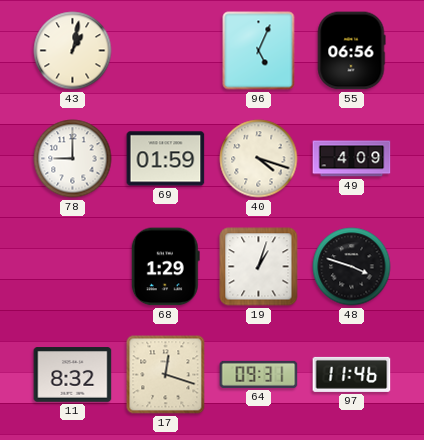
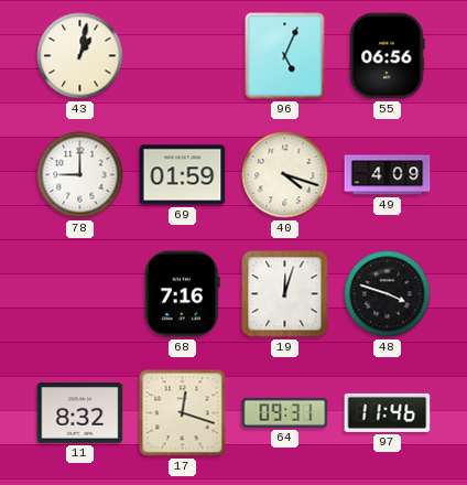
68: 1:29 -> 7:16
19: 1:03 -> 12:03
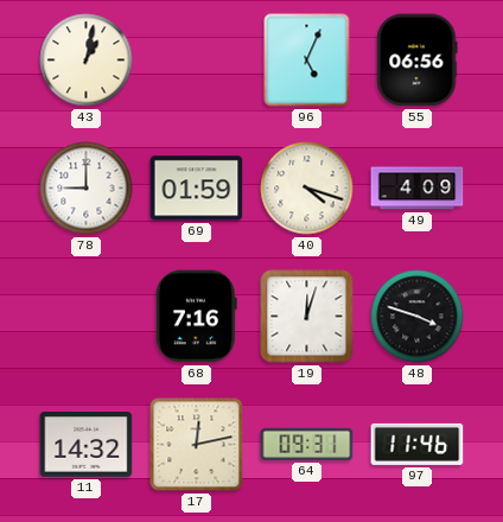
11: 8:32 -> 14:32
17: 12:18 -> 12:13
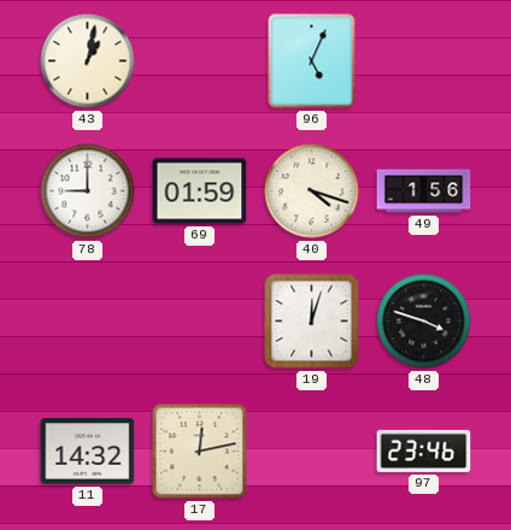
55: 06:56 -> none
49: 4:09 -> 1:56
68: 7:16 -> none
64: 09:31 -> none
97: 11:46 -> 23:46
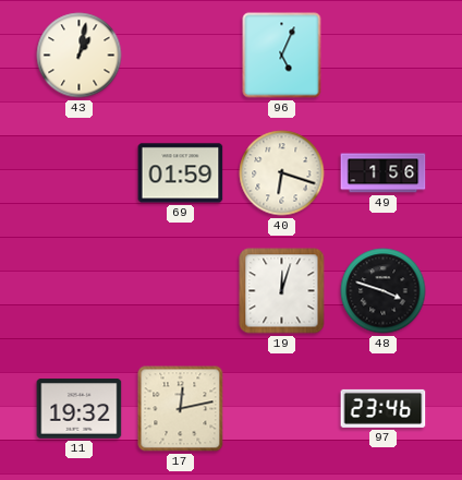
78: 9:00 -> none
40: 4:18 -> 6:18
11: 14:32 -> 19:32
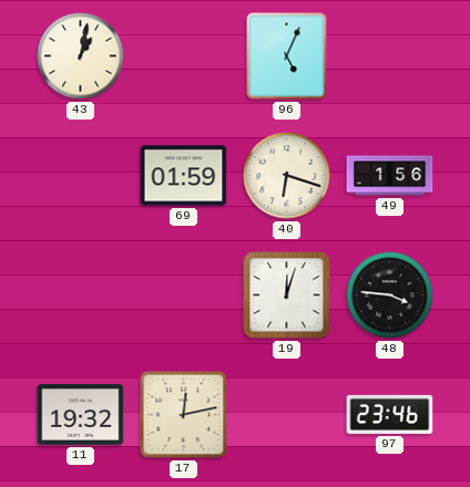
48: 3:48 -> 3:46
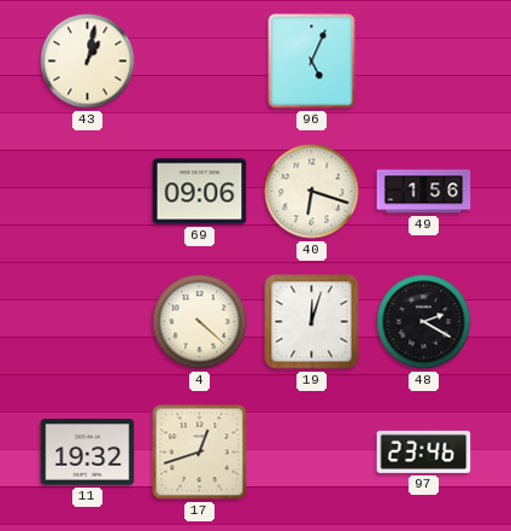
69: 01:59 -> 09:06
4: none -> 4:22
48: 3:46 -> 2:20
17: 12:13 -> 12:42
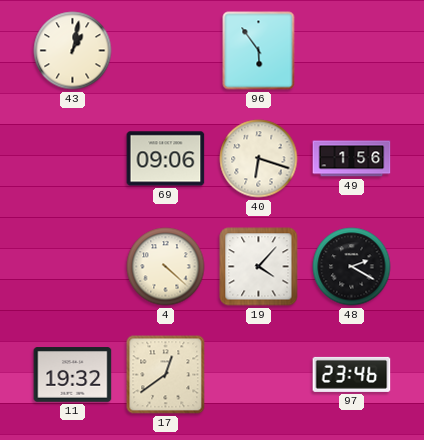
96: 5:04 -> 5:54
19: 12:03 -> 4:07
17: 12:42 -> 12:39
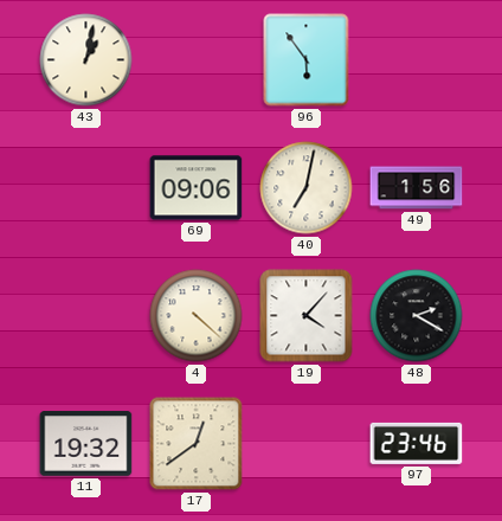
40: 6:18 -> 7:02
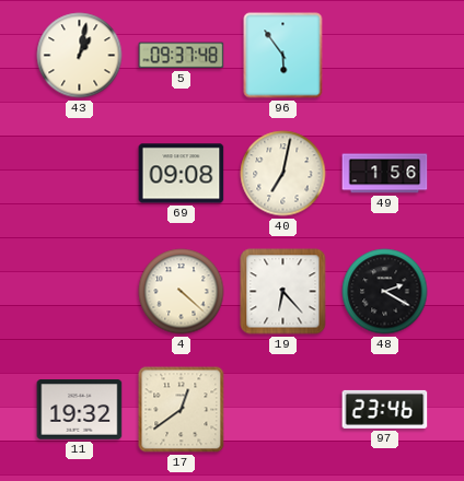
5: none -> 09:37
69: 09:06 -> 09:08
19: 4:07 -> 6:23
